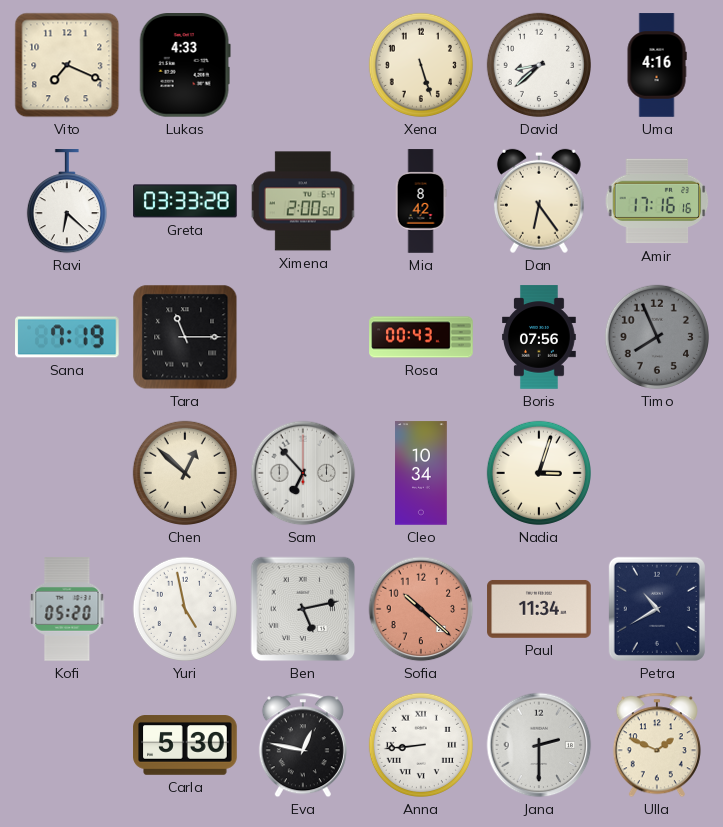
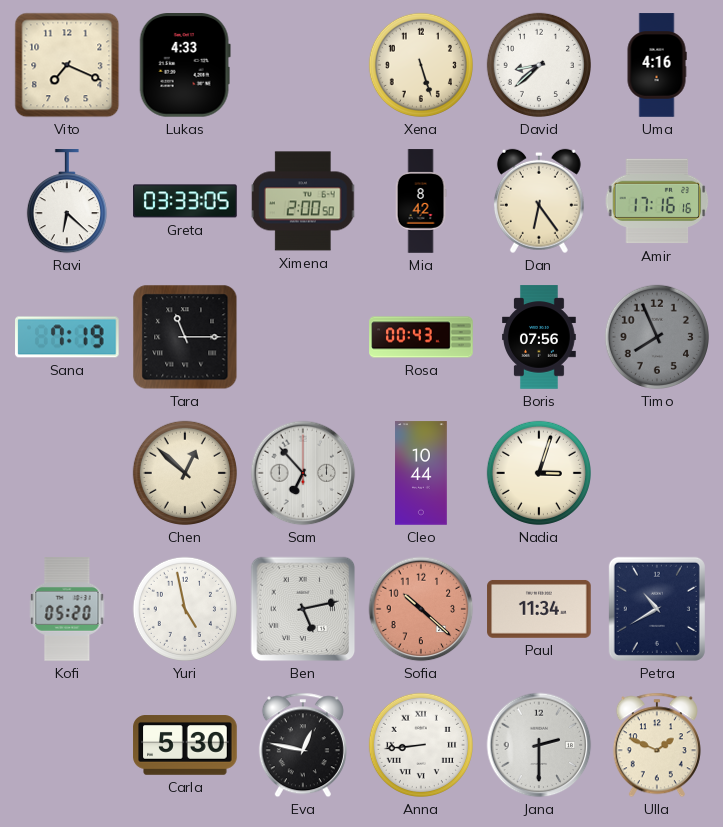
Greta: 03:33:28 -> 03:33:05
Cleo: 10:34 -> 10:44
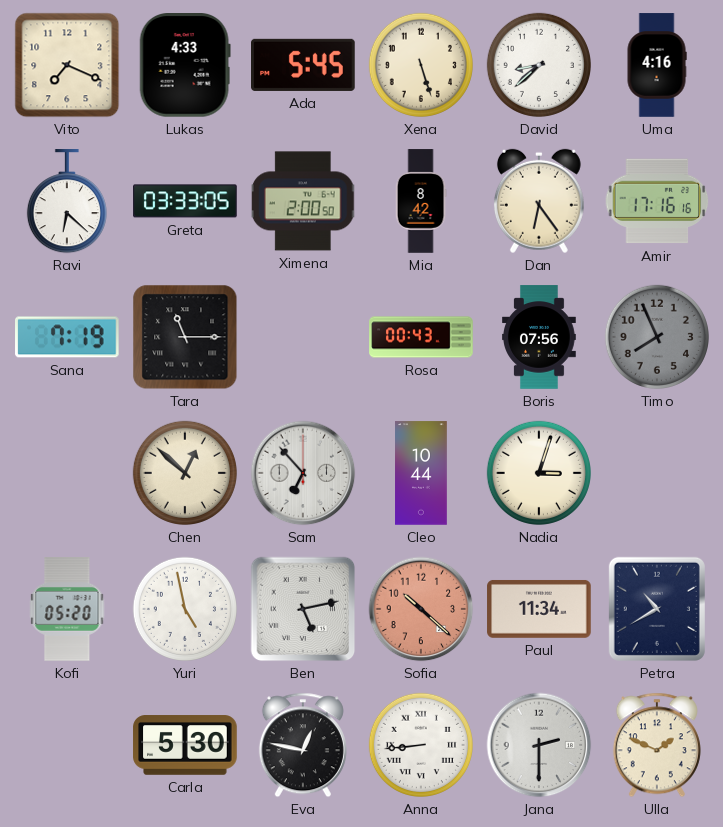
Ada: none -> 5:45
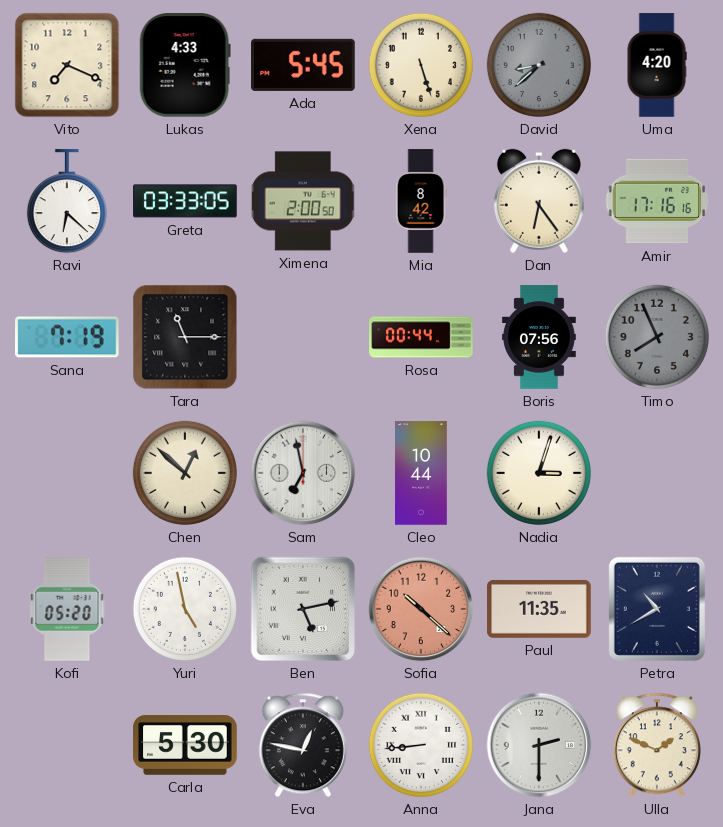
David dial: white -> grey
Uma: 4:16 -> 4:20
Rosa: 00:43 -> 00:44
Sam: 6:53 -> 6:58
Paul: 11:34 -> 11:35
